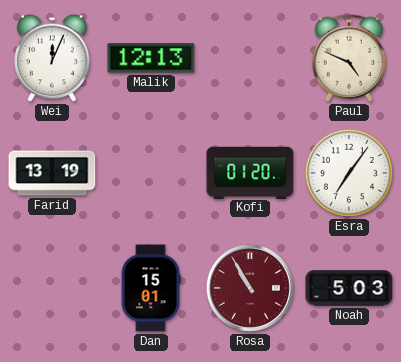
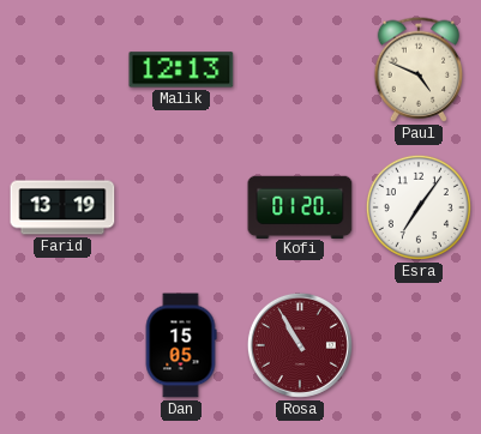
Wei: 12:04 -> none
Dan: 15:01 -> 15:05
Noah: 5:03 -> none
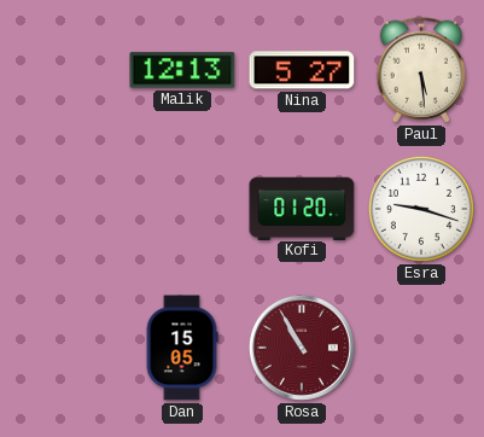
Nina: none -> 5:27
Paul: 4:49 -> 5:29
Farid: 13:19 -> none
Esra: 7:06 -> 9:18
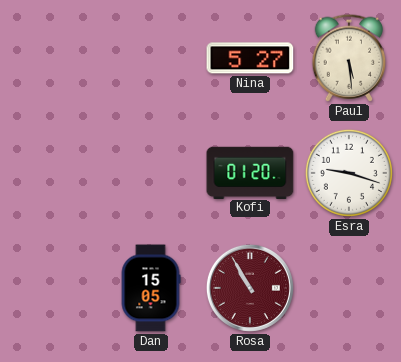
Malik: 12:13 -> none
